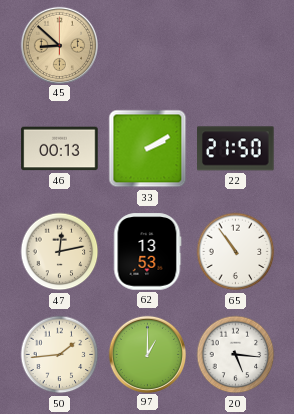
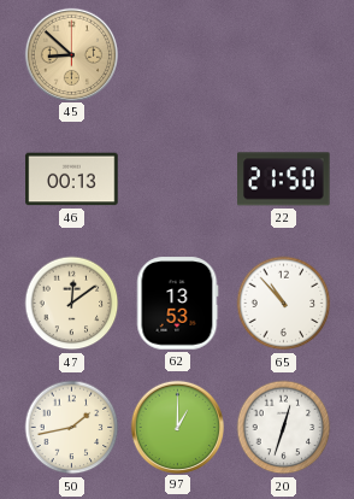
33: 2:10 -> none
47: 12:13 -> 12:09
65: 10:54 -> 10:53
50: 1:44 -> 1:43
20: 5:16 -> 12:33
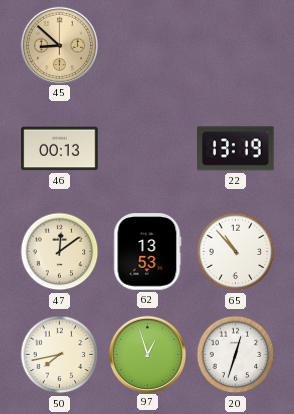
22: 21:50 -> 13:19
50: 1:43 -> 7:43
97: 1:00 -> 12:57
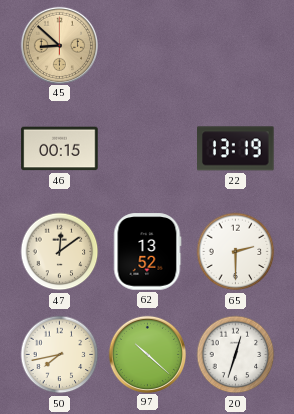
46: 00:13 -> 00:15
62: 13:53 -> 13:52
65: 10:53 -> 2:30
97: 12:57 -> 10:22
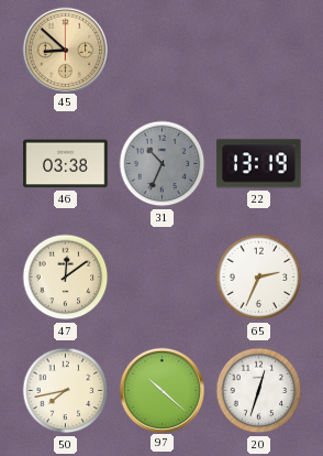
46: 00:15 -> 03:38
31: none -> 10:34
62: 13:52 -> none
65: 2:30 -> 2:34
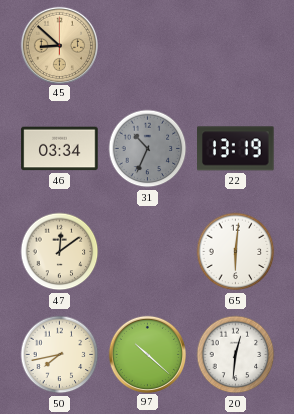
46: 03:38 -> 03:34
65: 2:34 -> 6:01
20: 12:33 -> 12:31
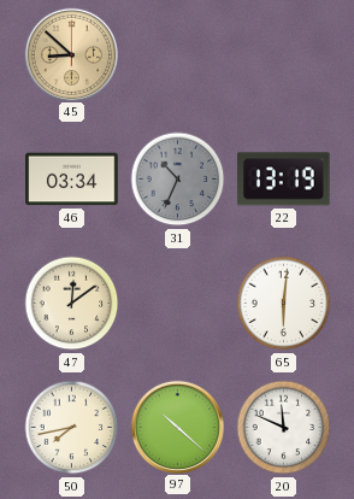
20: 12:31 -> 11:49
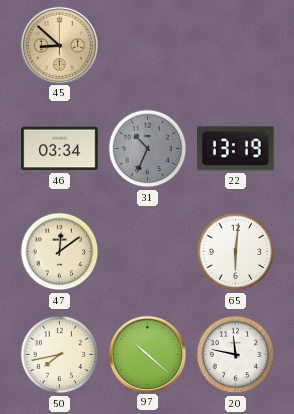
20: 11:49 -> 11:47
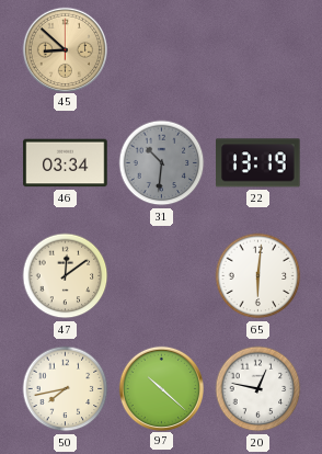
31: 10:34 -> 10:31
20: 11:47 -> 12:47
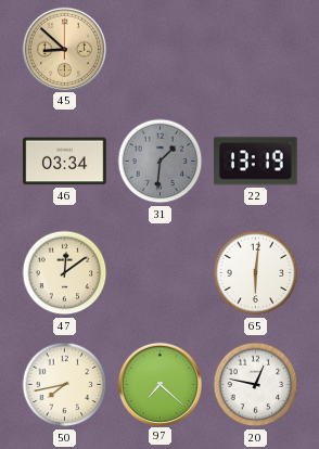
31: 10:31 -> 1:31
97: 10:22 -> 7:22
